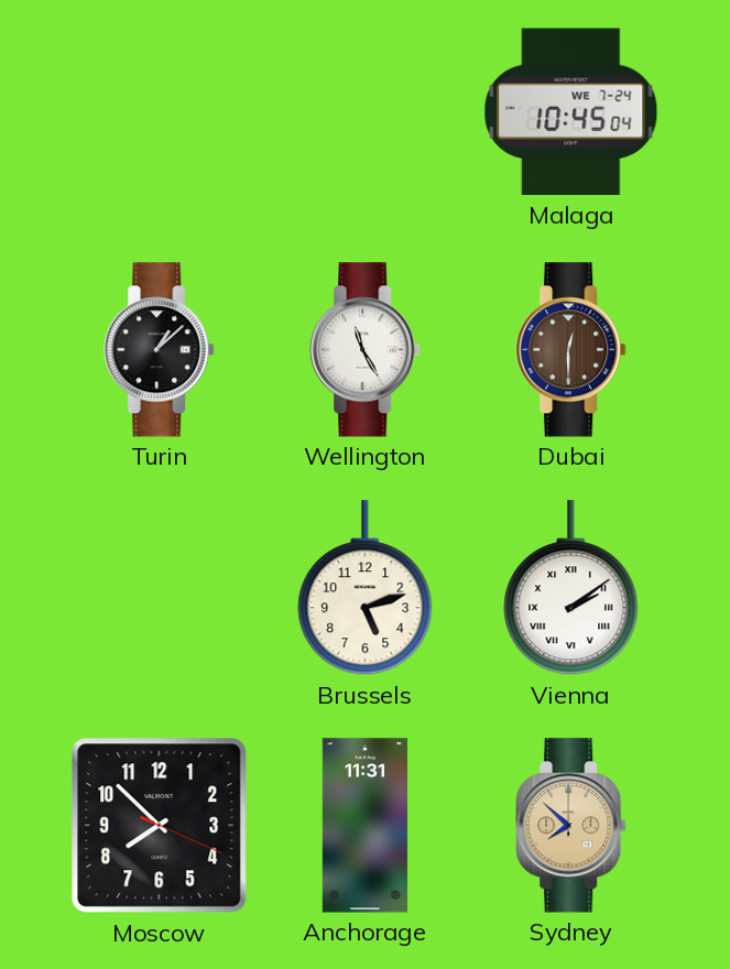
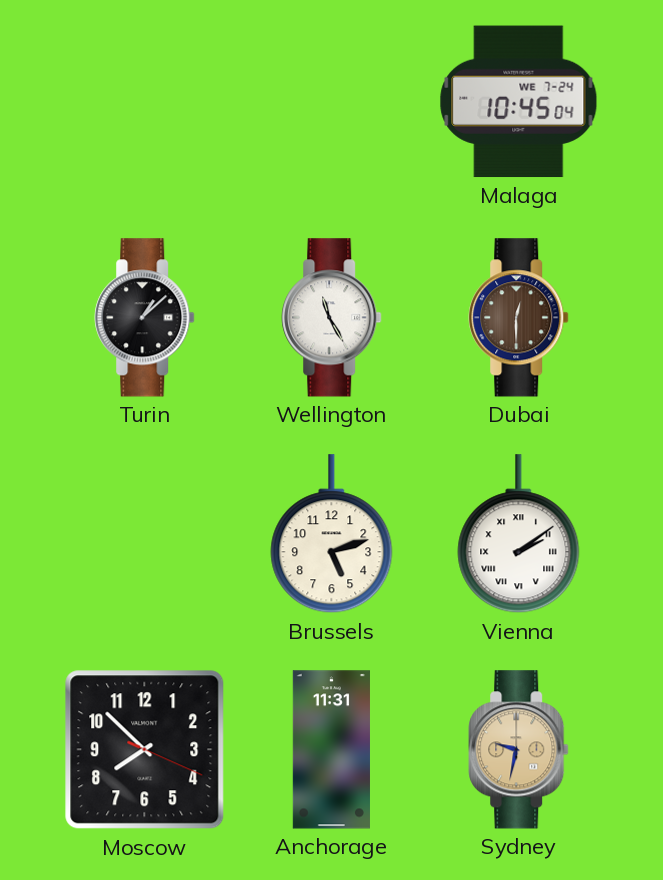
Sydney: 7:52 -> 9:32
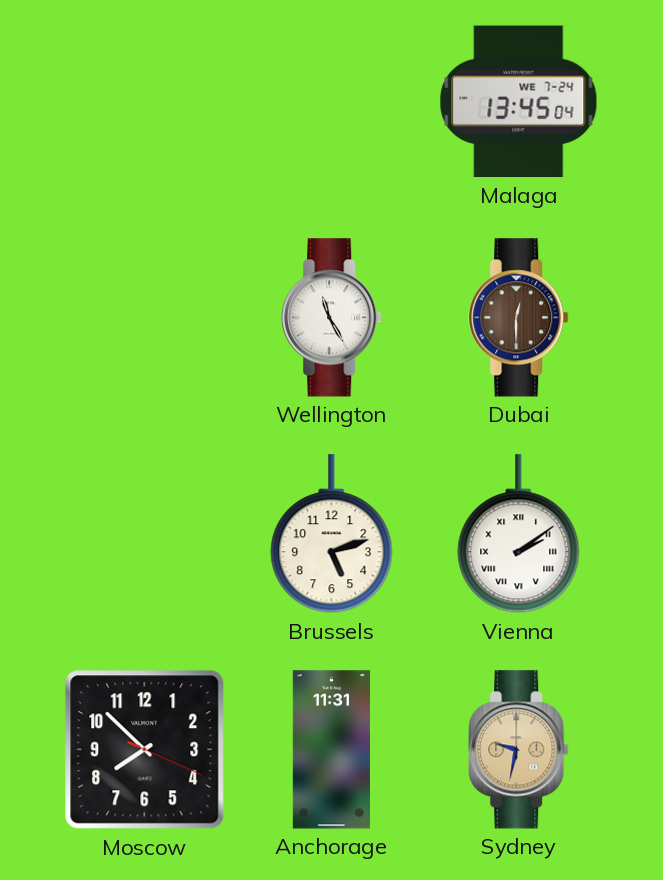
Malaga: 10:45 -> 13:45
Turin: 1:08 -> none
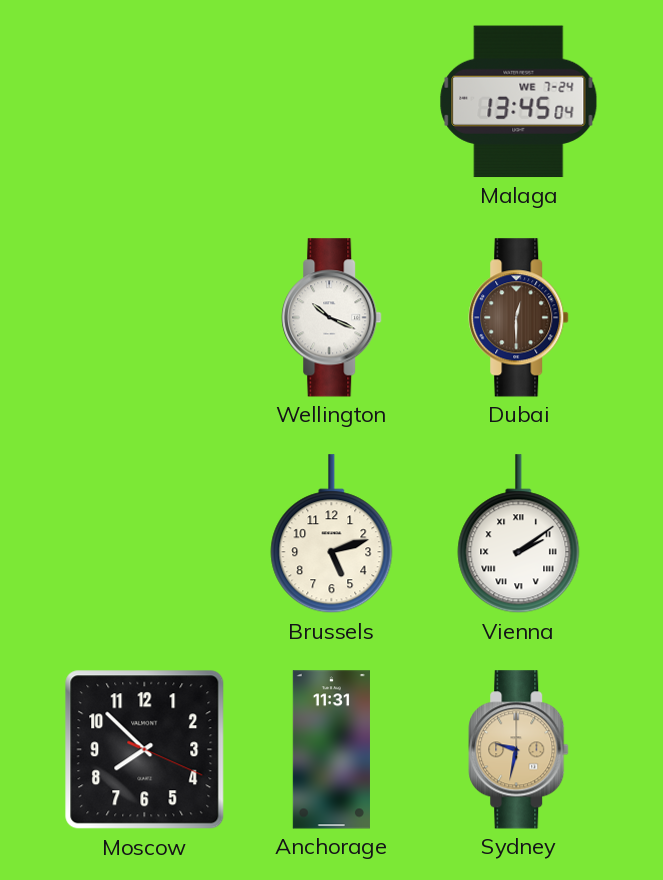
Wellington: 11:25 -> 10:19
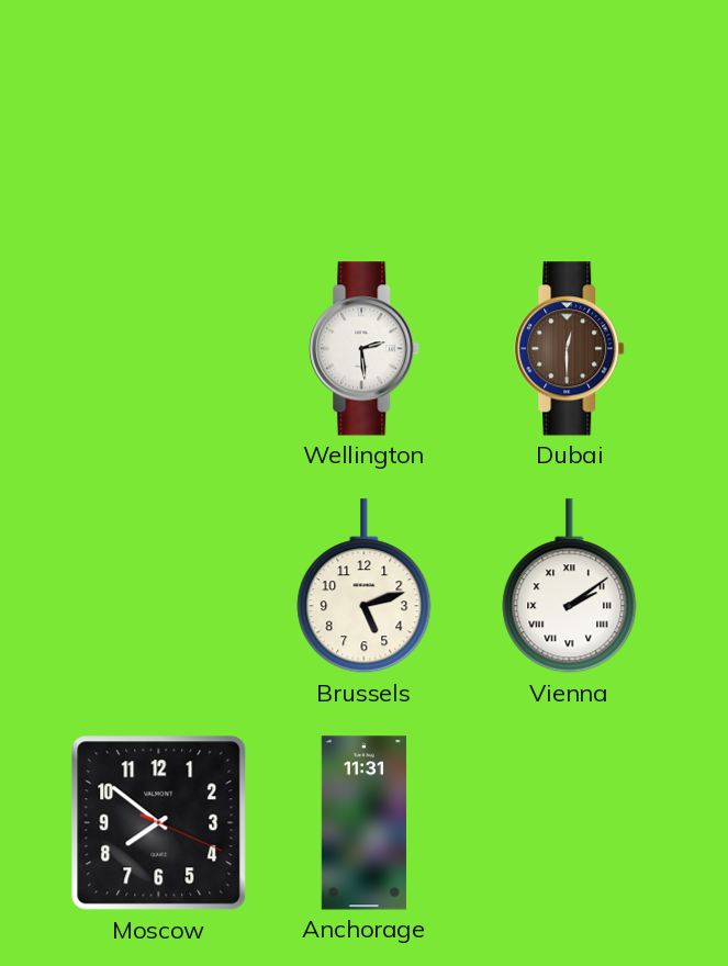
Malaga: 13:45 -> none
Wellington: 10:19 -> 2:29
Moscow: 7:52 -> 7:51
Sydney: 9:32 -> none
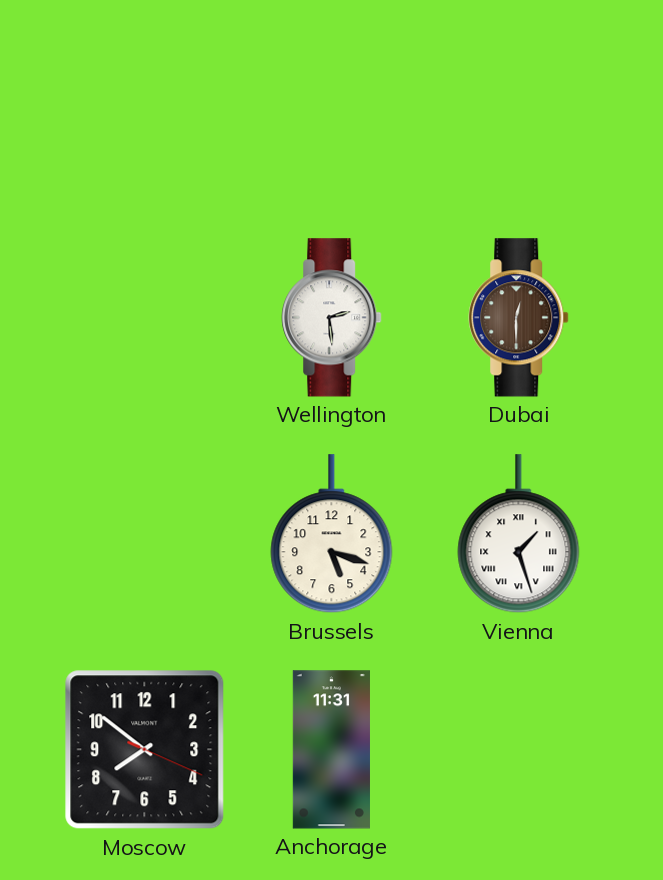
Brussels: 5:12 -> 5:18
Vienna: 2:09 -> 1:27
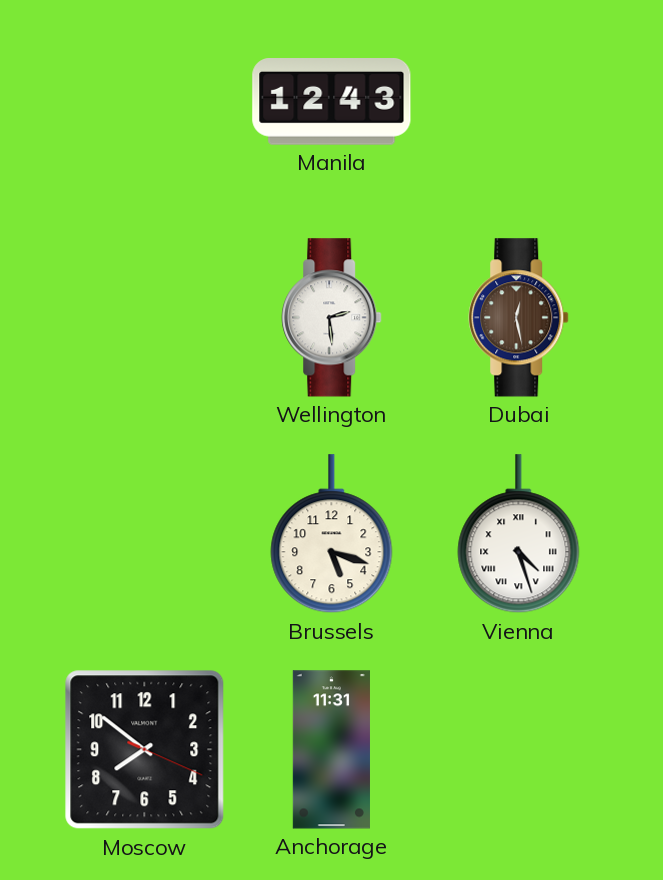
Manila: none -> 12:43
Dubai: 12:30 -> 12:28
Vienna: 1:27 -> 4:27
